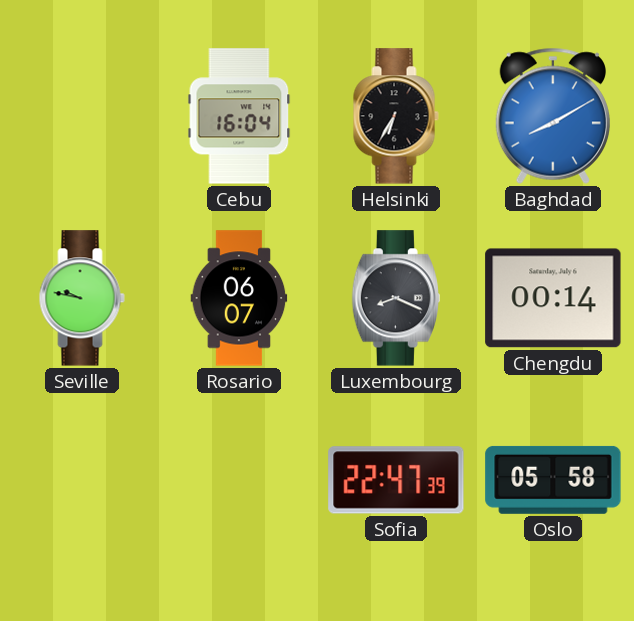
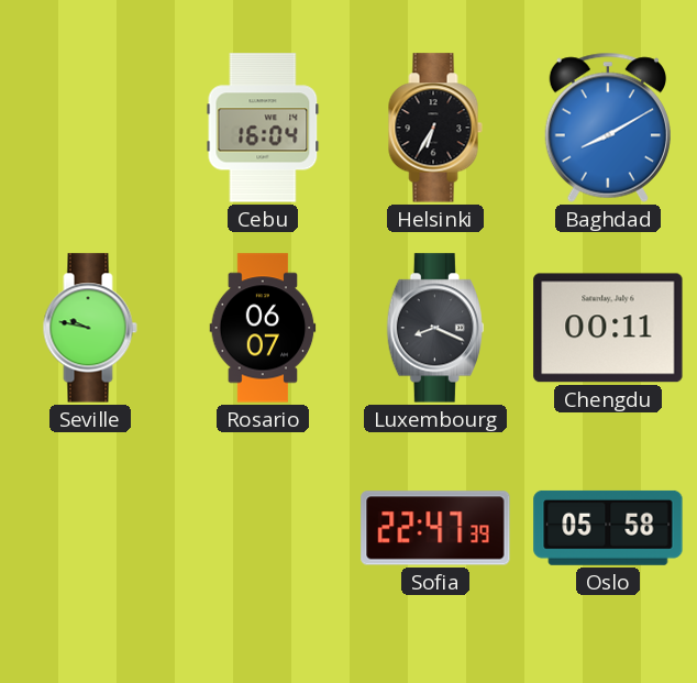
Chengdu: 00:14 -> 00:11
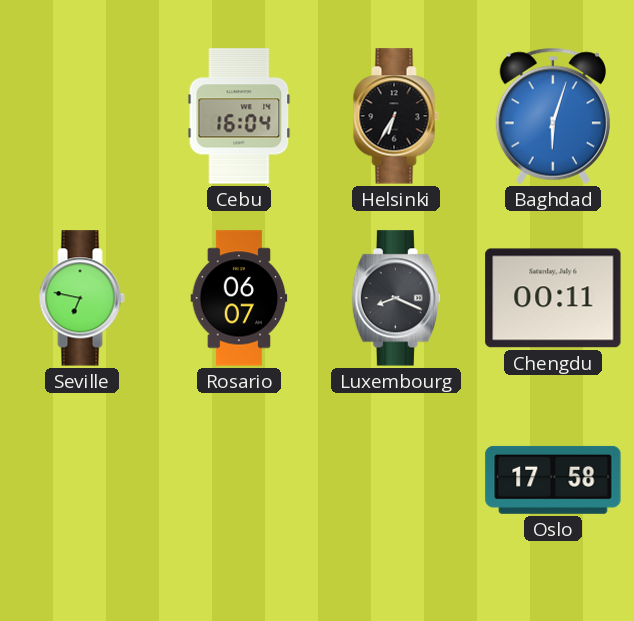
Baghdad: 8:10 -> 6:03
Seville: 9:47 -> 6:47
Sofia: 22:47 -> none
Oslo: 05:58 -> 17:58
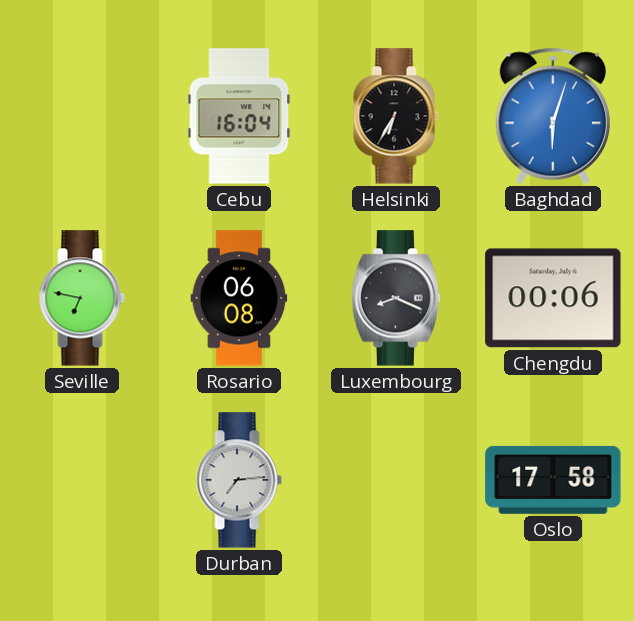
Rosario: 06:07 -> 06:08
Chengdu: 00:11 -> 00:06
Durban: none -> 7:14
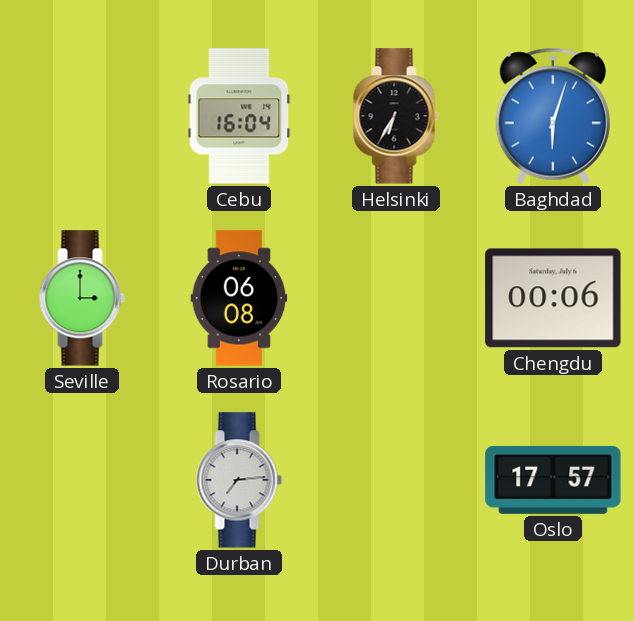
Seville: 6:47 -> 3:00
Luxembourg: 8:19 -> none
Oslo: 17:58 -> 17:57
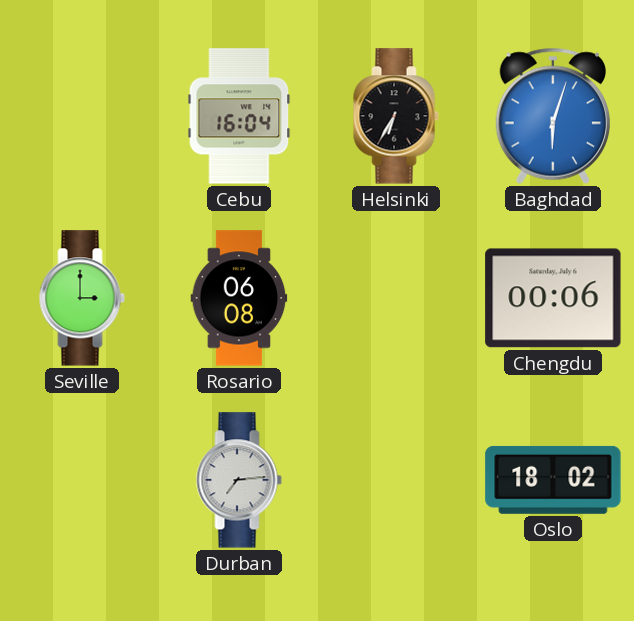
Oslo: 17:57 -> 18:02
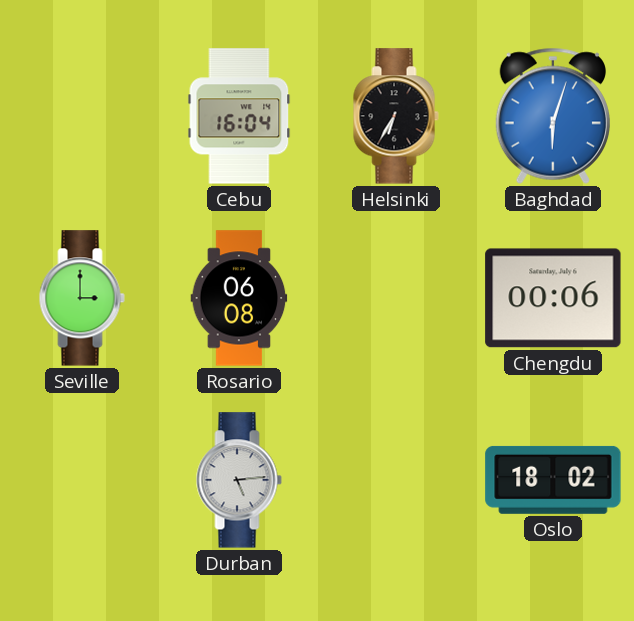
Durban: 7:14 -> 5:14
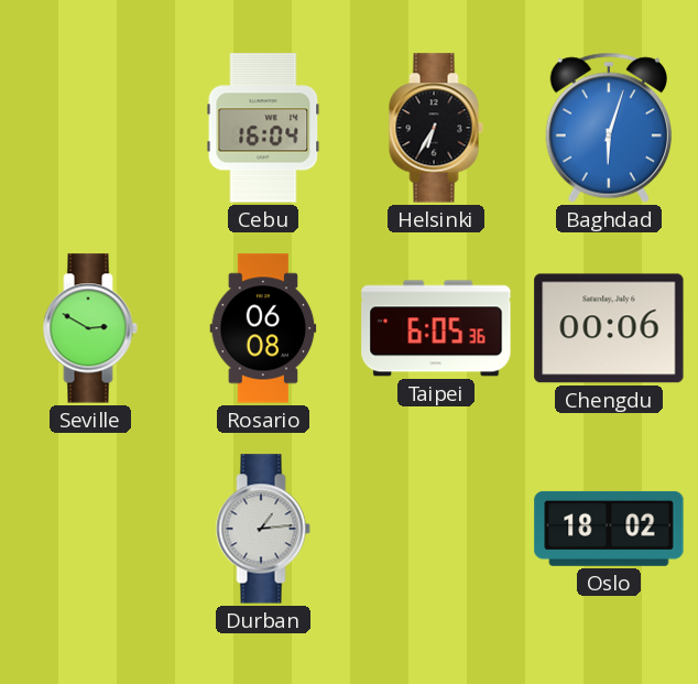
Seville: 3:00 -> 2:50
Taipei: none -> 6:05
Durban: 5:14 -> 1:14
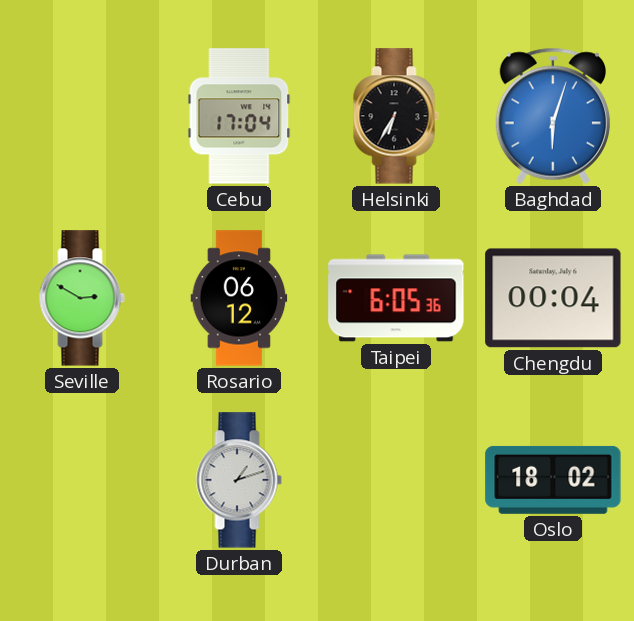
Cebu: 16:04 -> 17:04
Rosario: 06:08 -> 06:12
Chengdu: 00:06 -> 00:04
Durban: 1:14 -> 1:12
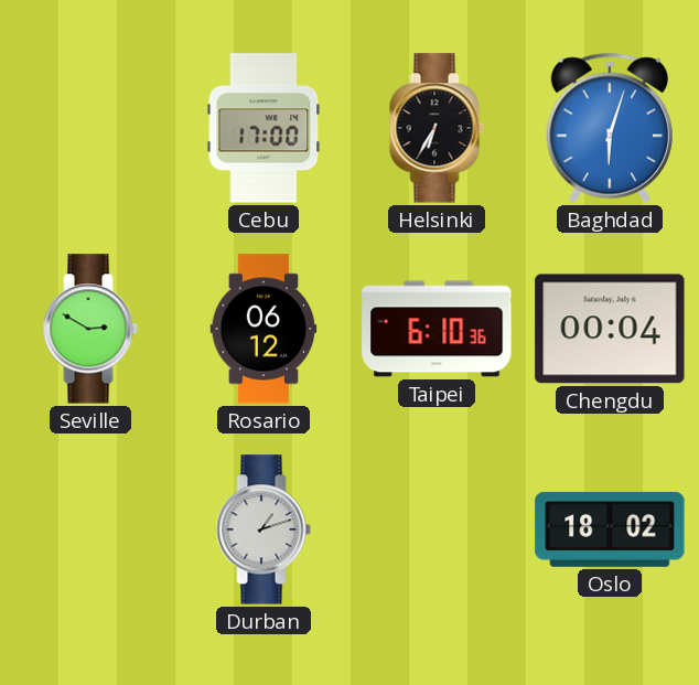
Cebu: 17:04 -> 17:00
Taipei: 6:05 -> 6:10
